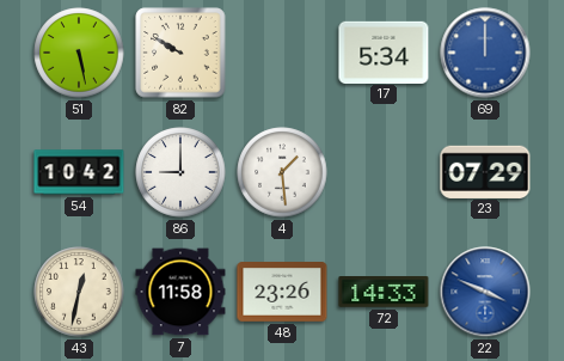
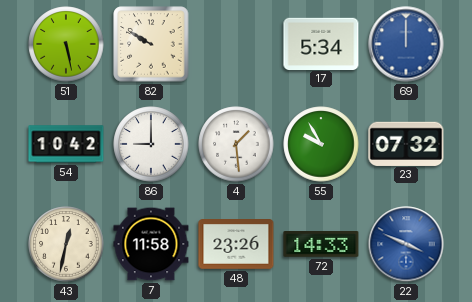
55: none -> 9:55
23: 07:29 -> 07:32
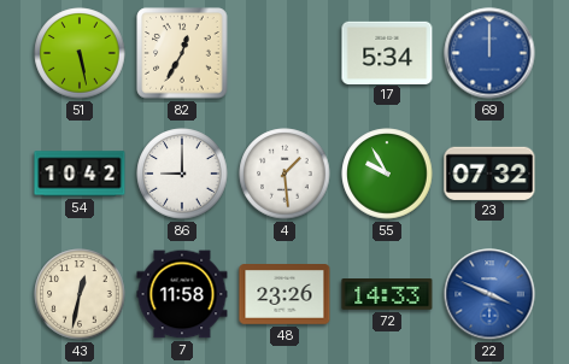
82: 9:50 -> 12:35
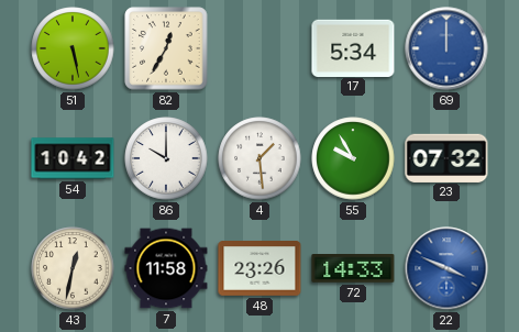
86: 9:00 -> 10:00
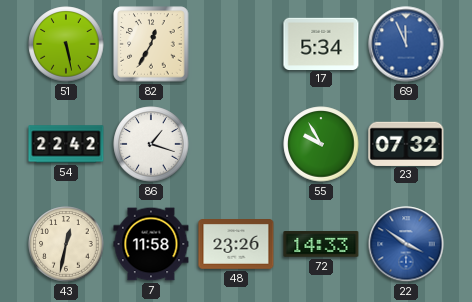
69: 12:00 -> 11:56
54: 10:42 -> 22:42
86: 10:00 -> 1:18
4: 1:29 -> none
22: 3:49 -> 3:51
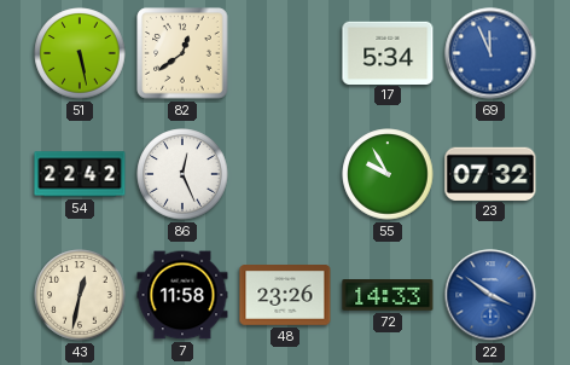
82: 12:35 -> 12:39
86: 1:18 -> 12:26
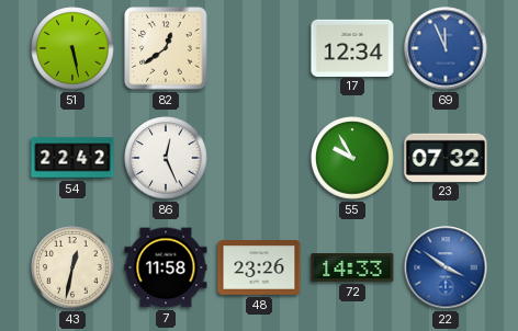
17: 5:34 -> 12:34
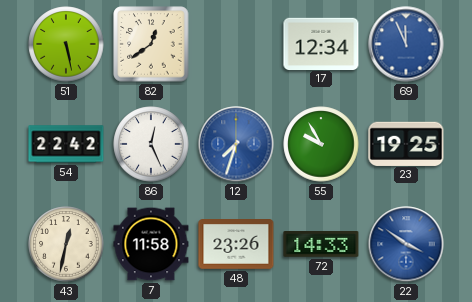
12: none -> 7:33
23: 07:32 -> 19:25
